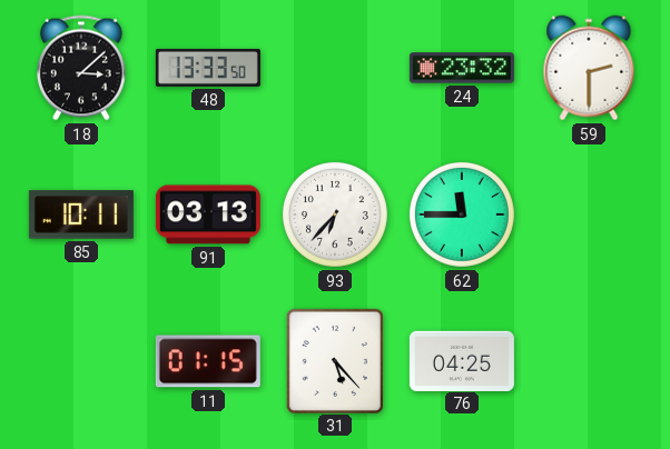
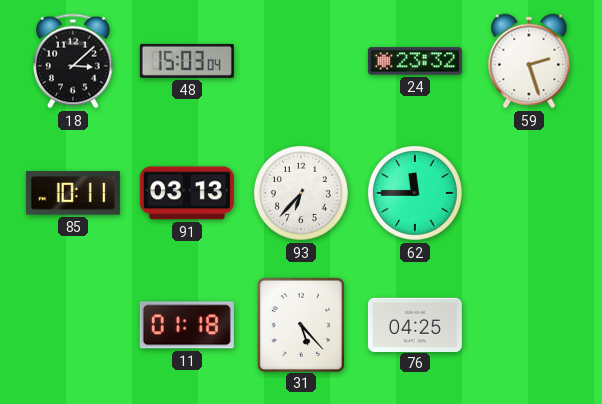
48: 13:33 -> 15:03
59: 2:30 -> 2:27
11: 01:15 -> 01:18
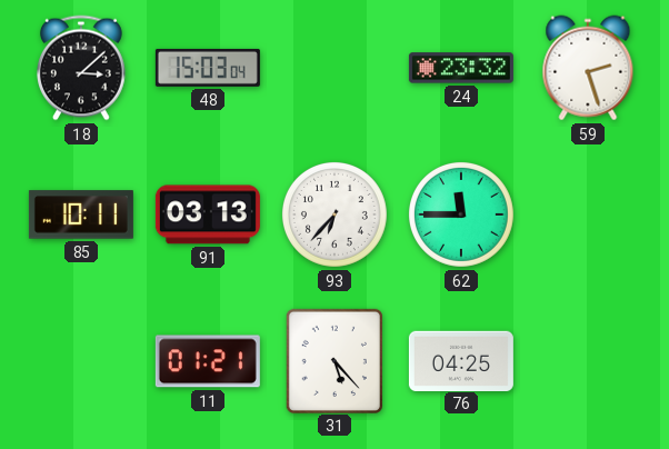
11: 01:18 -> 01:21
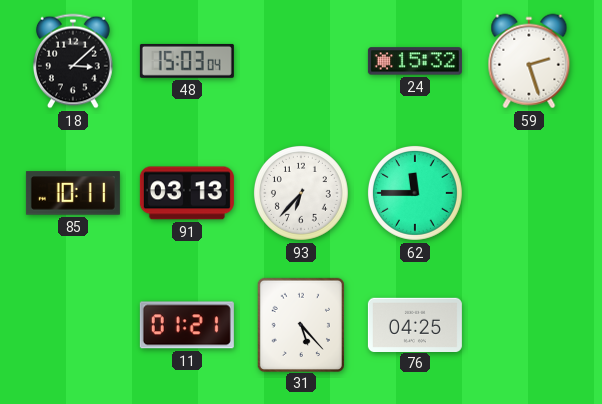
24: 23:32 -> 15:32
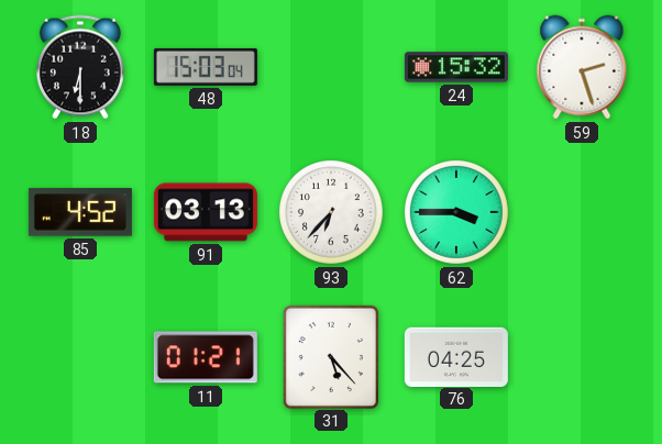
18: 3:08 -> 6:30
85: 10:11 -> 4:52
62: 11:45 -> 3:45
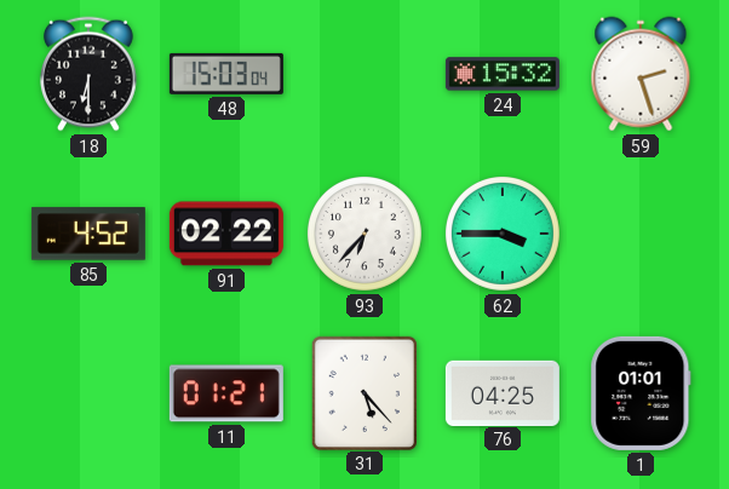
91: 03:13 -> 02:22
1: none -> 01:01
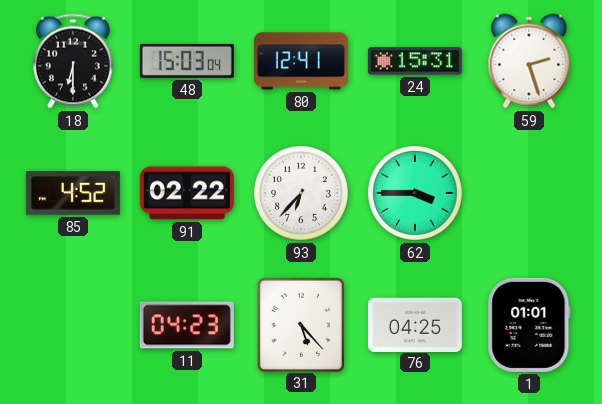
80: none -> 12:41
24: 15:32 -> 15:31
11: 01:21 -> 04:23
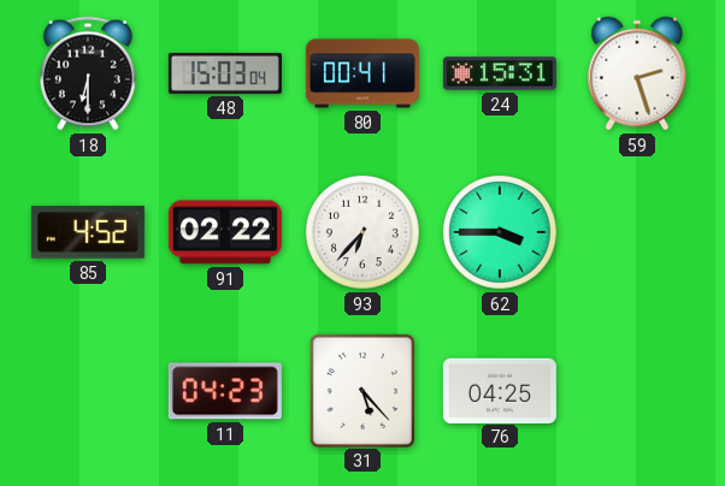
80: 12:41 -> 00:41
1: 01:01 -> none
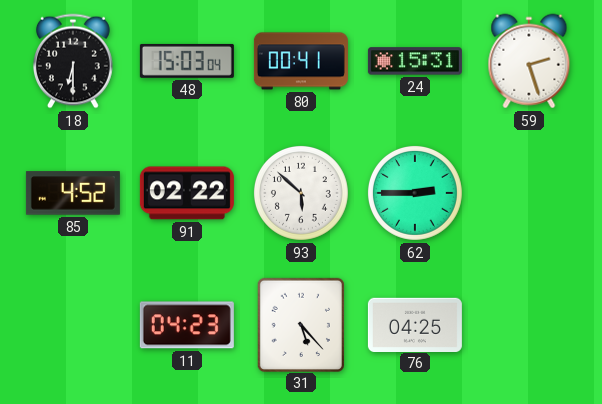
93: 6:37 -> 5:52
62: 3:45 -> 2:45
